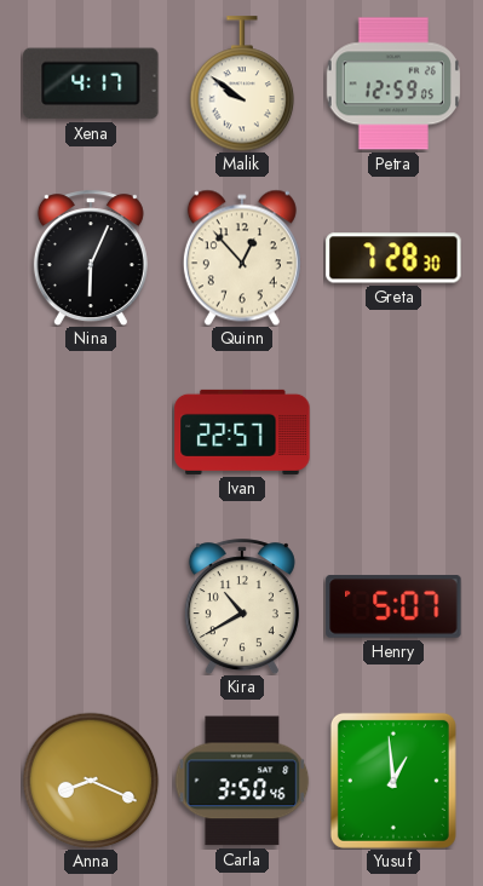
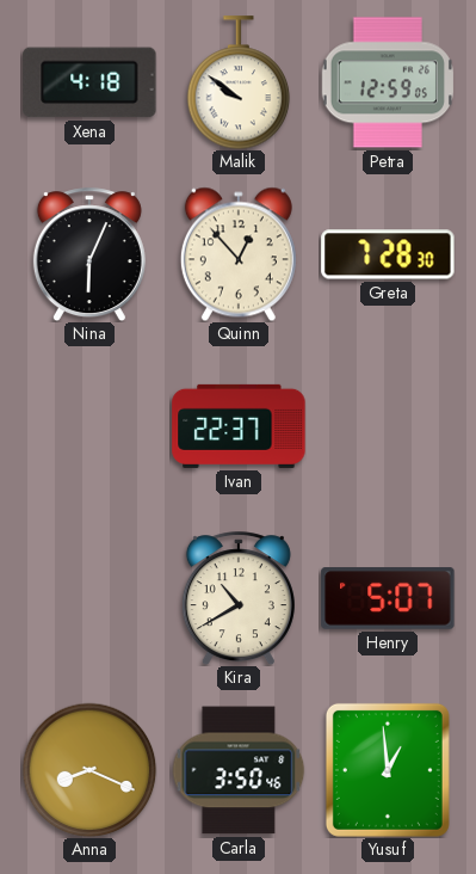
Xena: 4:17 -> 4:18
Ivan: 22:57 -> 22:37
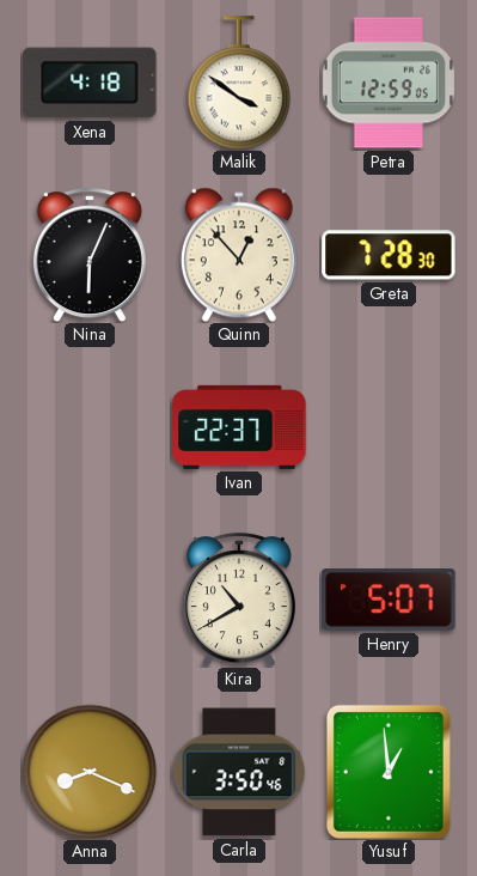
Malik: 9:51 -> 3:51
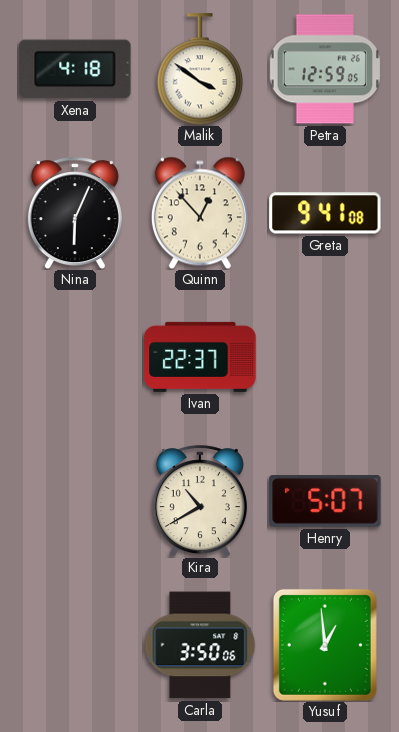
Greta: 7:28 -> 9:41
Anna: 8:19 -> none
Carla: 3:50:46 -> 3:50:06
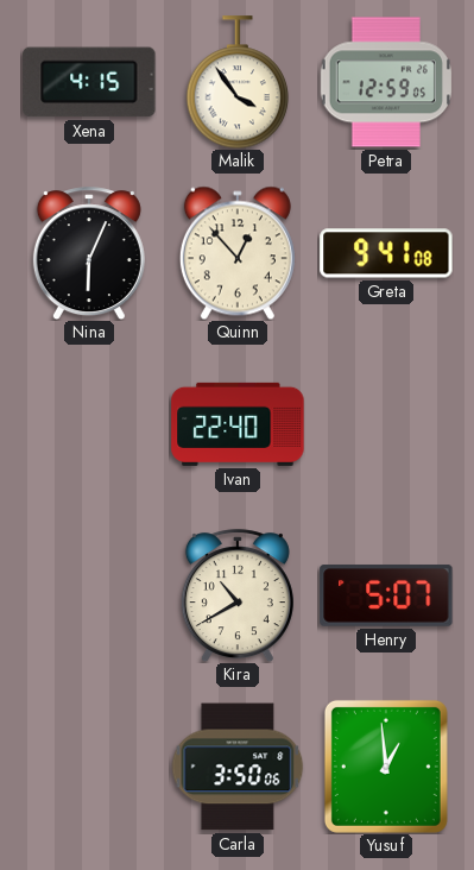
Xena: 4:18 -> 4:15
Malik: 3:51 -> 3:54
Ivan: 22:37 -> 22:40
